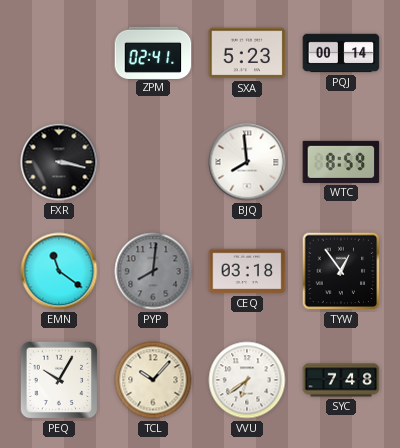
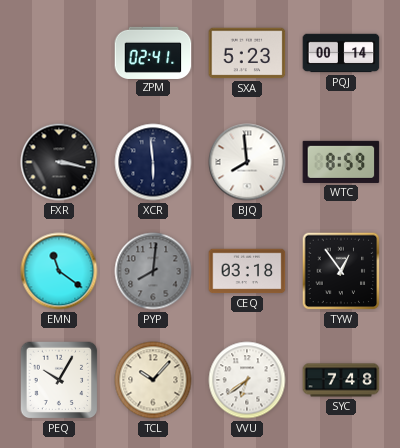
XCR: none -> 5:59
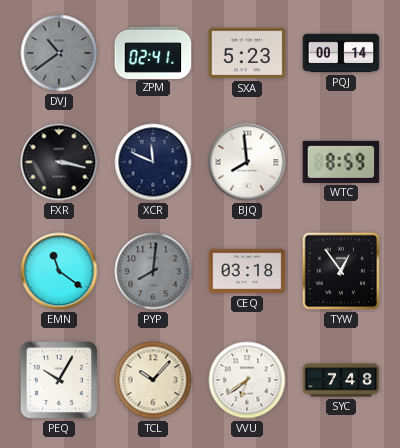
DVJ: none -> 10:39
XCR: 5:59 -> 11:49
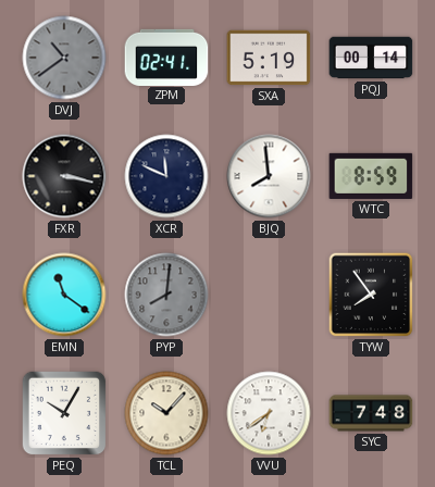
SXA: 5:23 -> 5:19
CEQ: 03:18 -> none
TYW: 12:54 -> 7:54
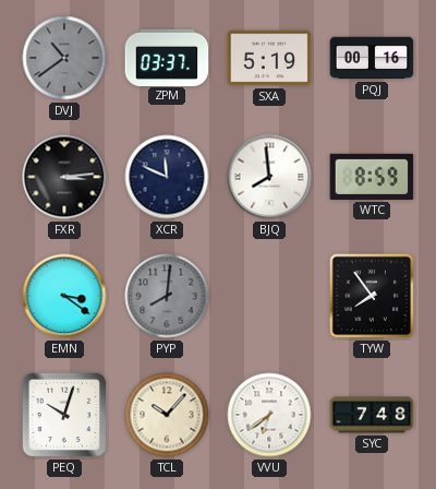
ZPM: 02:41 -> 03:37
PQJ: 00:14 -> 00:16
FXR: 3:17 -> 3:14
EMN: 11:21 -> 3:21
PEQ: 10:05 -> 10:03
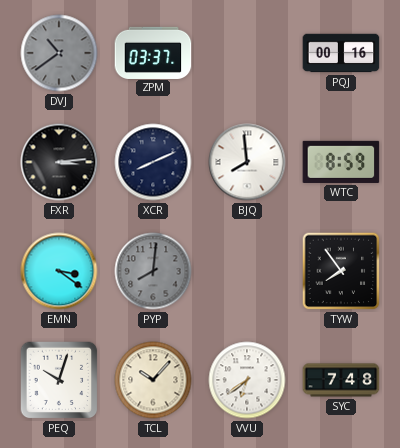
SXA: 5:19 -> none
XCR: 11:49 -> 8:11
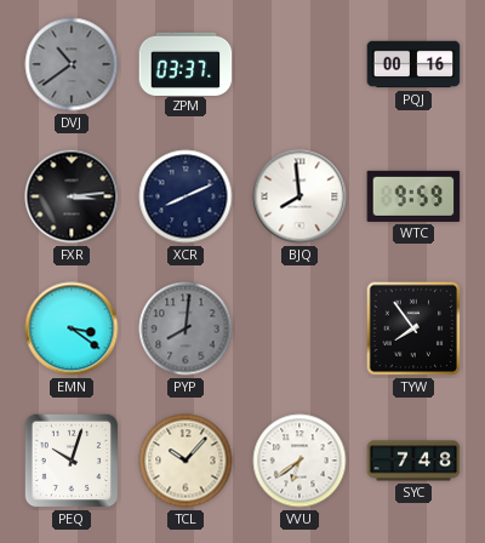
WTC: 8:59 -> 9:59
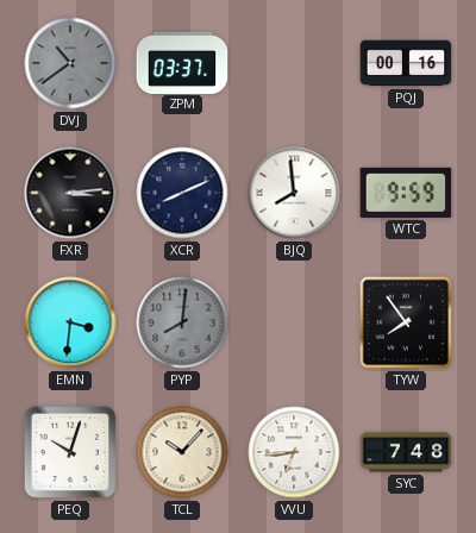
EMN: 3:21 -> 3:31
VVU: 6:39 -> 6:44
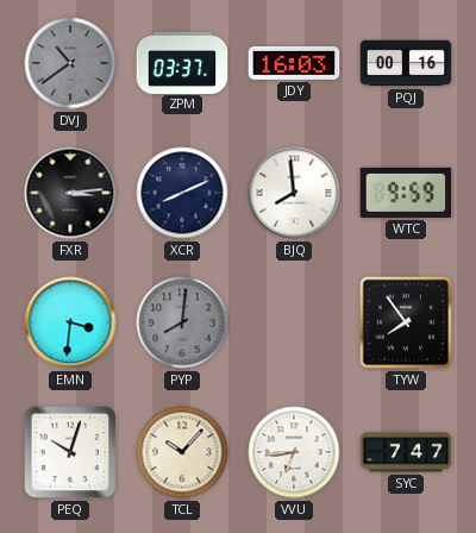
JDY: none -> 16:03
SYC: 7:48 -> 7:47
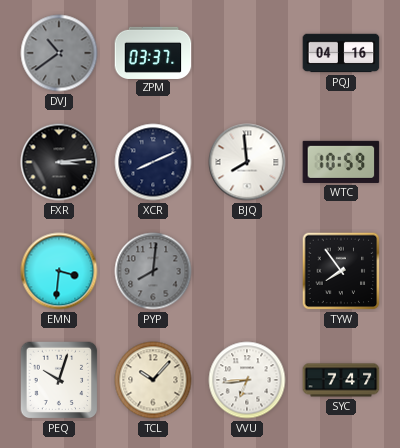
JDY: 16:03 -> none
PQJ: 00:16 -> 04:16
WTC: 9:59 -> 10:59
